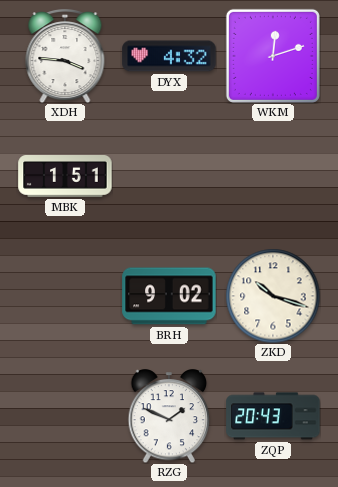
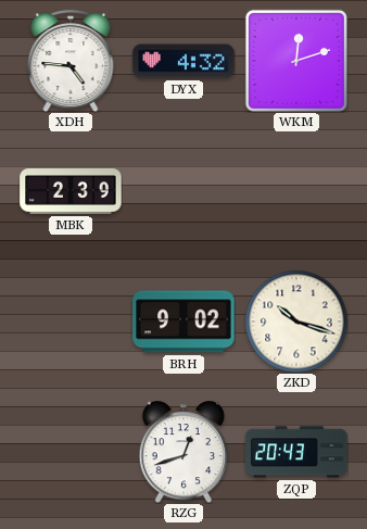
XDH: 3:46 -> 4:46
MBK: 1:51 -> 2:39
RZG: 1:49 -> 12:42
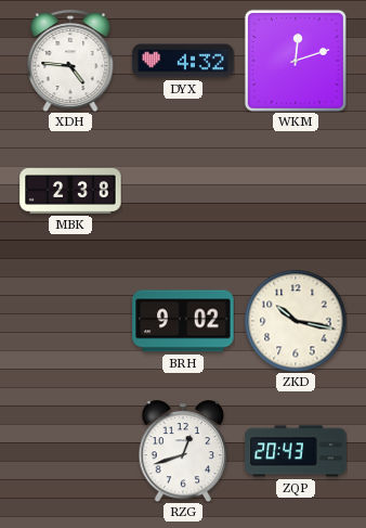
MBK: 2:39 -> 2:38
ZKD: 10:18 -> 10:17
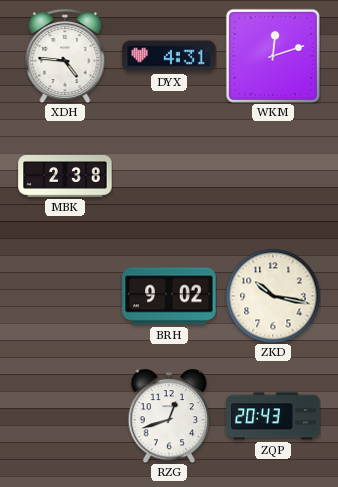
DYX: 4:32 -> 4:31
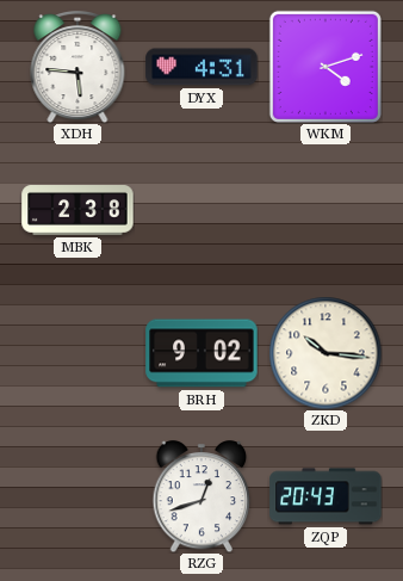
XDH: 4:46 -> 5:46
WKM: 12:12 -> 4:12
ZKD: 10:17 -> 10:16
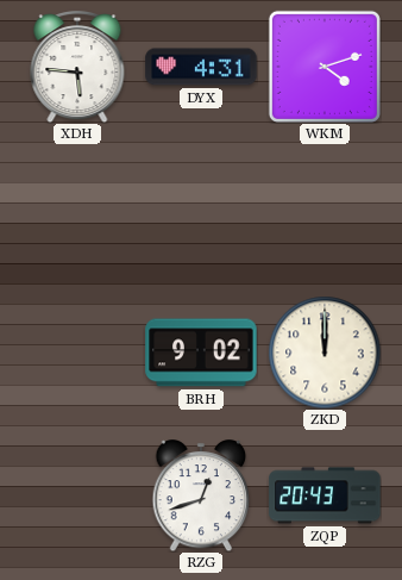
MBK: 2:38 -> none
ZKD: 10:16 -> 12:00
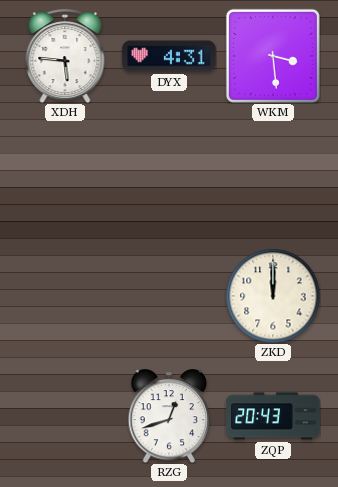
WKM: 4:12 -> 3:29
BRH: 9:02 -> none
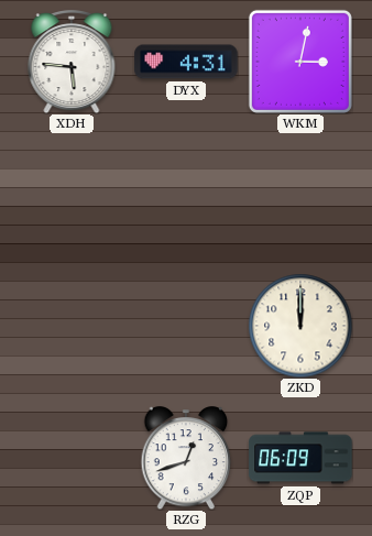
WKM: 3:29 -> 3:02
ZQP: 20:43 -> 06:09
